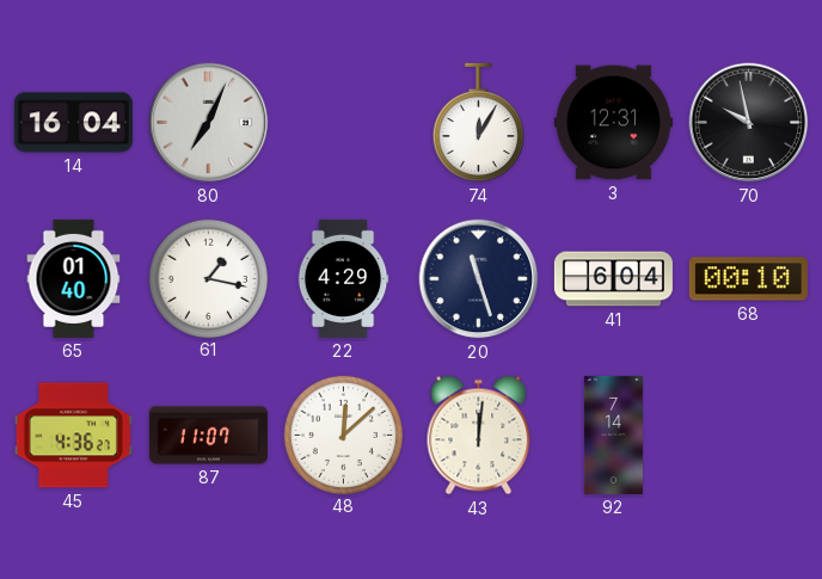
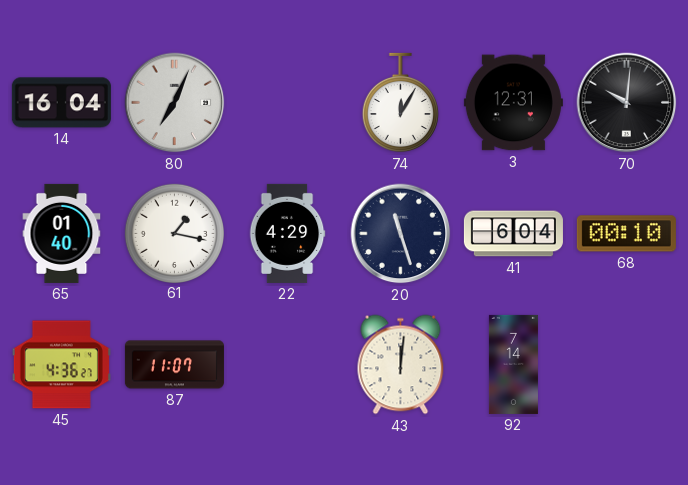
70: 9:58 -> 10:01
48: 12:08 -> none
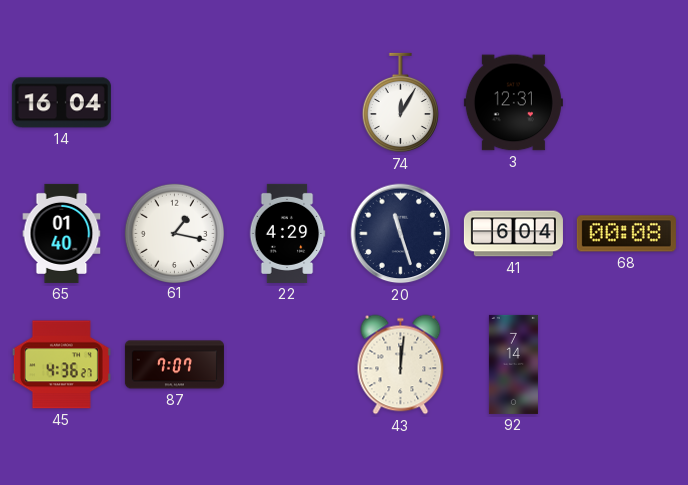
80: 7:04 -> none
70: 10:01 -> none
68: 00:10 -> 00:08
87: 11:07 -> 7:07
